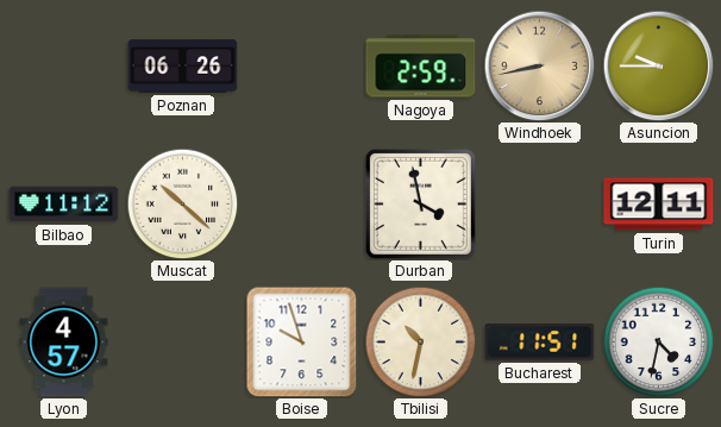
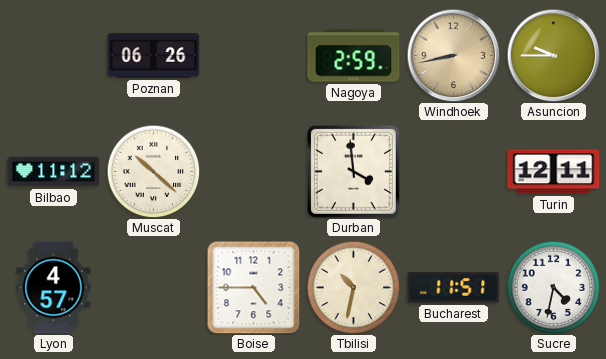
Durban: 3:58 -> 3:59
Boise: 9:57 -> 4:45
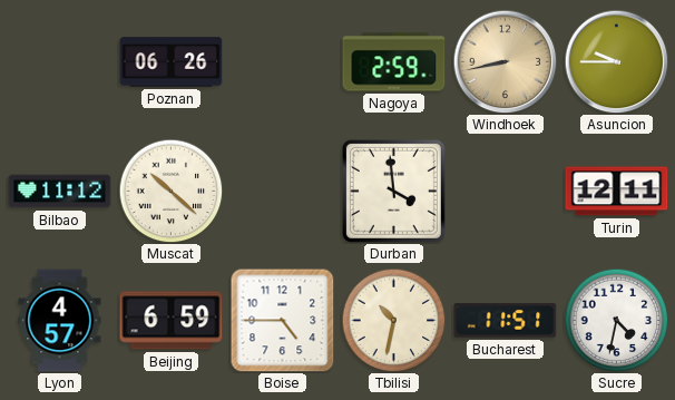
Beijing: none -> 6:59
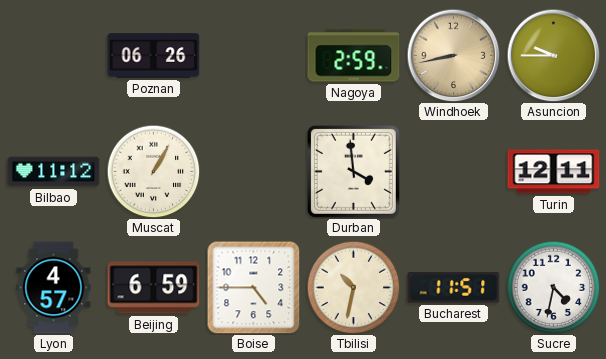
Muscat: 10:22 -> 1:05
